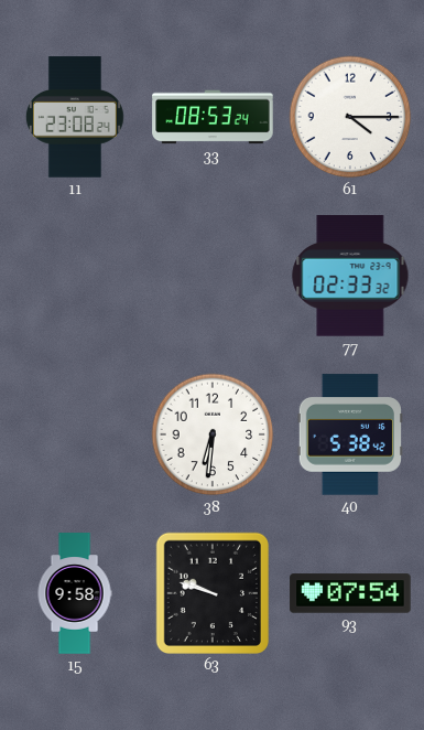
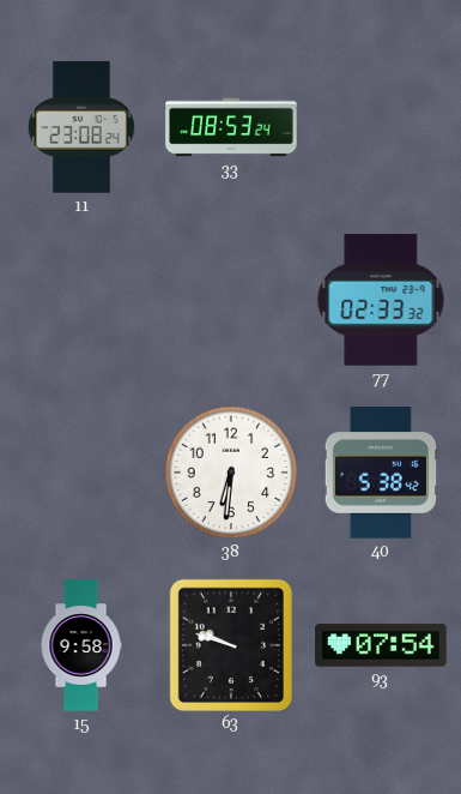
61: 4:15 -> none
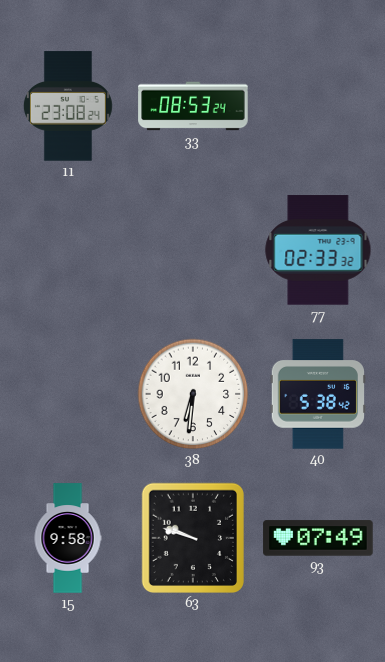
93: 07:54 -> 07:49
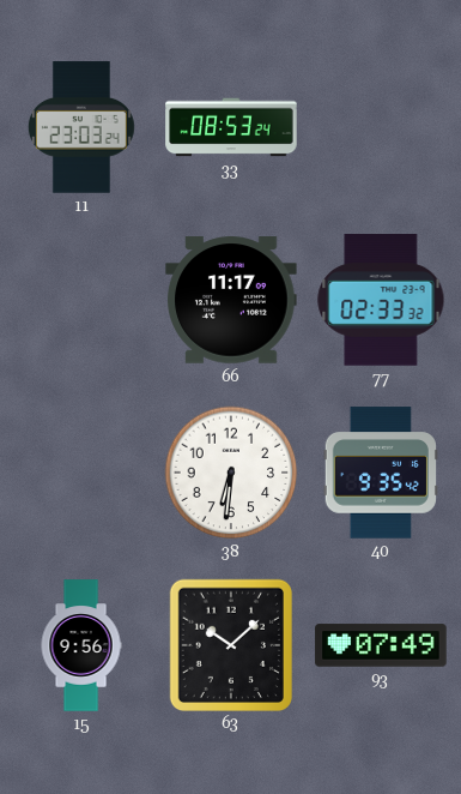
11: 23:08 -> 23:03
66: none -> 11:17
40: 5:38 -> 9:35
15: 9:58 -> 9:56
63: 9:48 -> 10:08
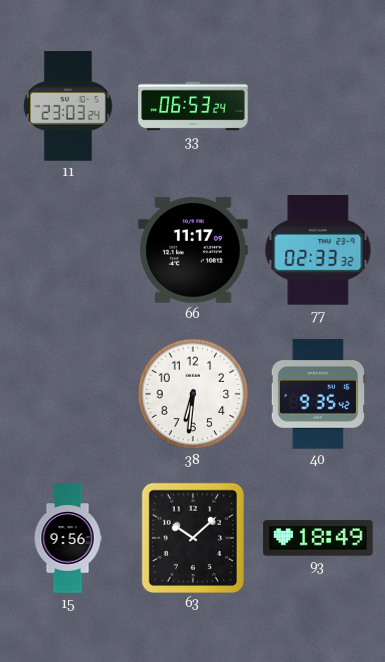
33: 08:53 -> 06:53
93: 07:49 -> 18:49
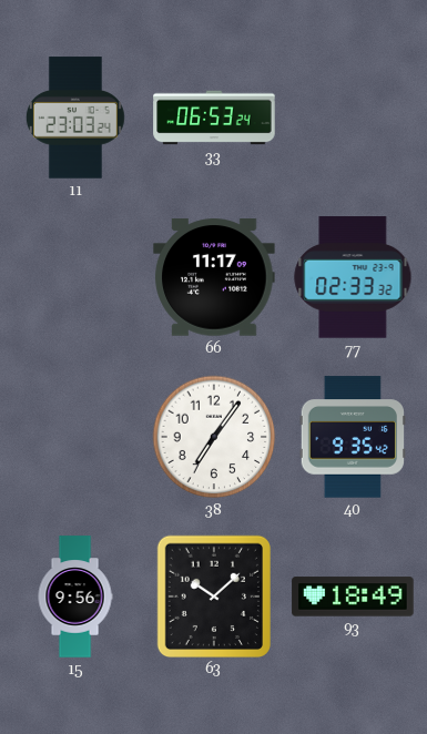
38: 6:31 -> 7:06
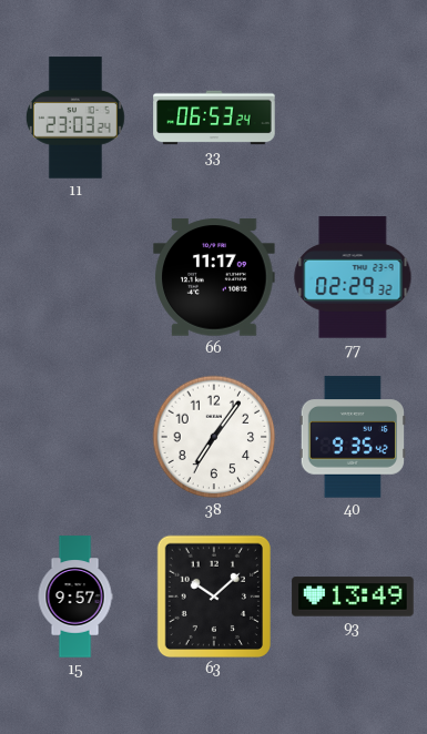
77: 02:33 -> 02:29
15: 9:56 -> 9:57
93: 18:49 -> 13:49
